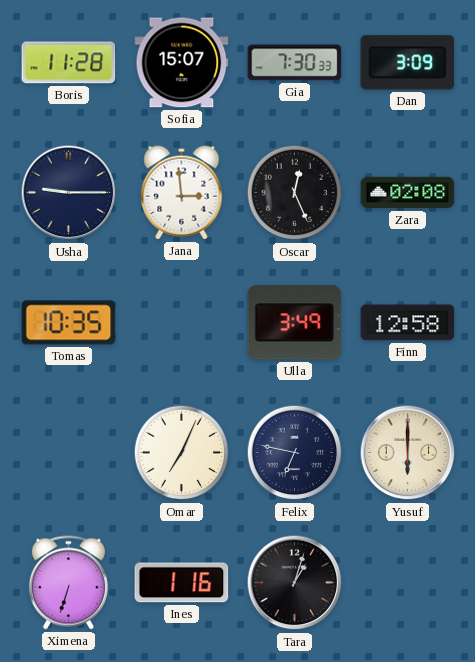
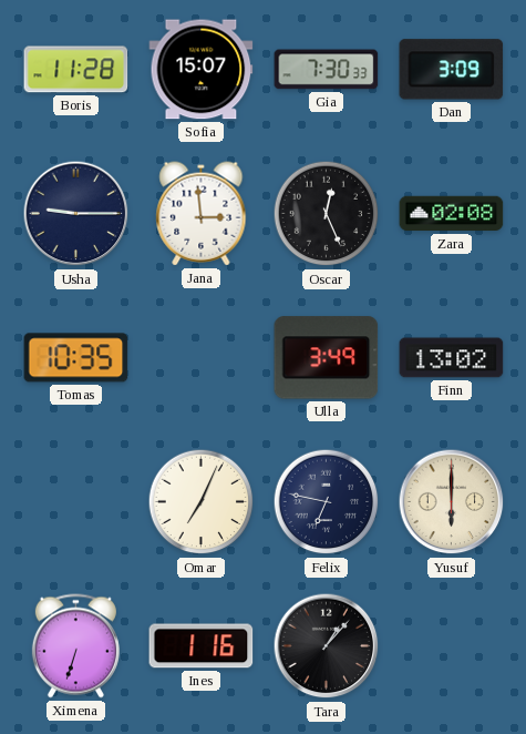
Finn: 12:58 -> 13:02
Tara: 1:03 -> 1:07
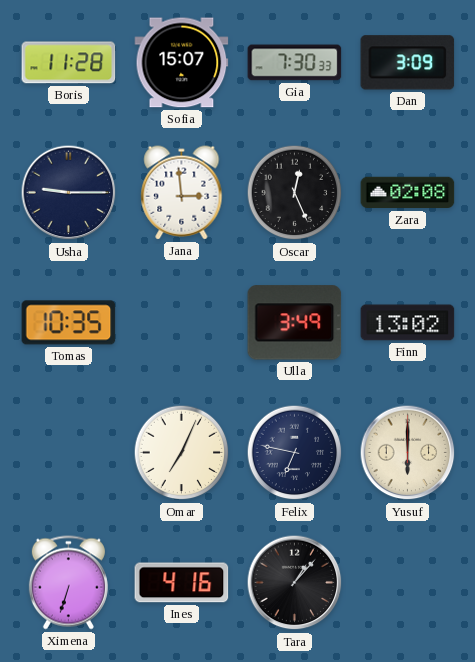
Ines: 1:16 -> 4:16
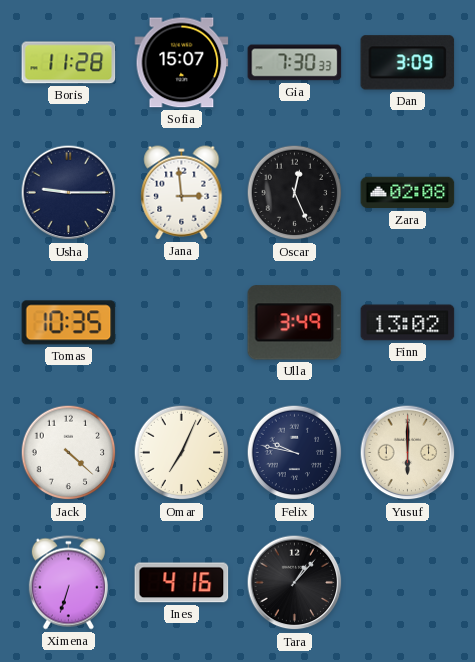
Jack: none -> 4:22
Felix: 6:47 -> 9:47
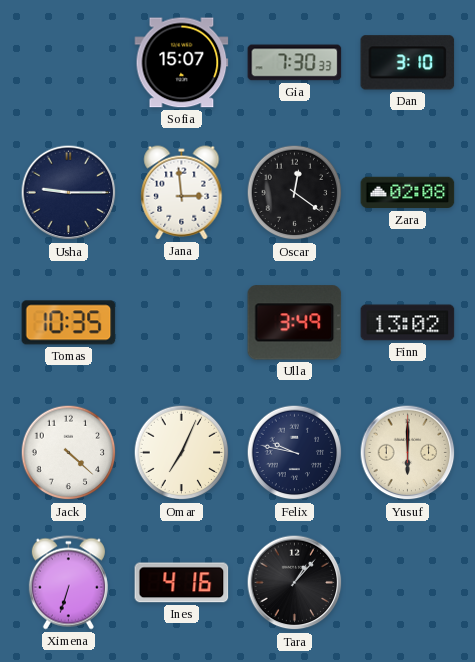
Boris: 11:28 -> none
Dan: 3:09 -> 3:10
Oscar: 12:26 -> 12:21
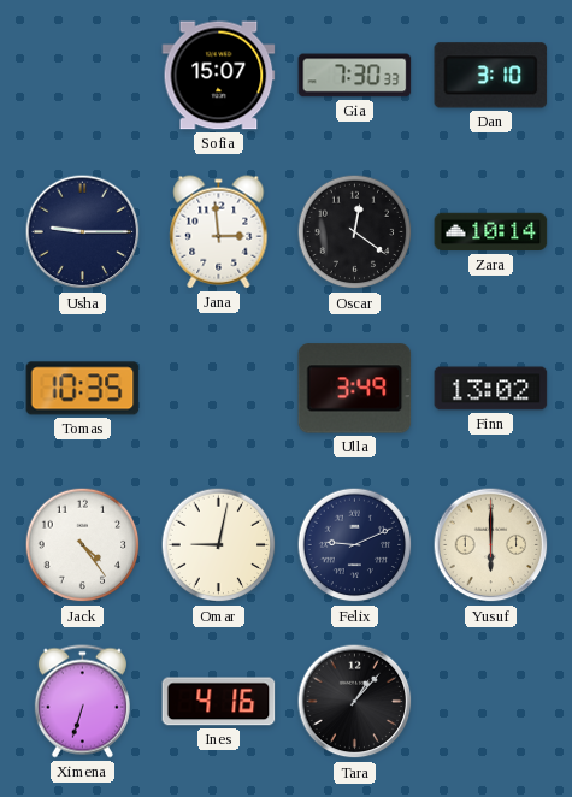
Zara: 02:08 -> 10:14
Jack: 4:22 -> 4:24
Omar: 7:04 -> 9:02
Felix: 9:47 -> 9:11
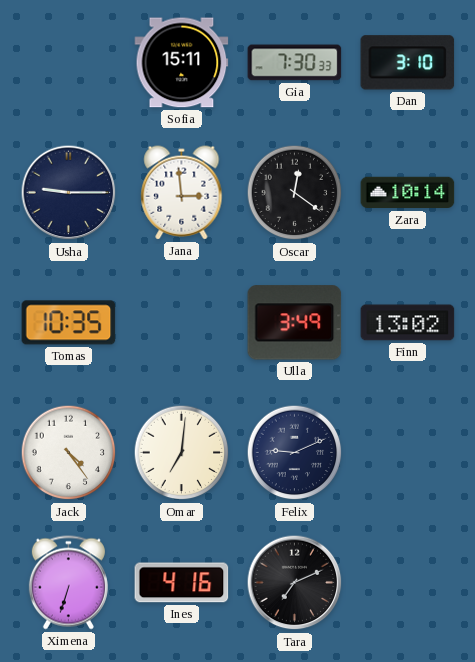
Sofia: 15:07 -> 15:11
Omar: 9:02 -> 7:01
Yusuf: 6:00 -> none
Tara: 1:07 -> 7:11
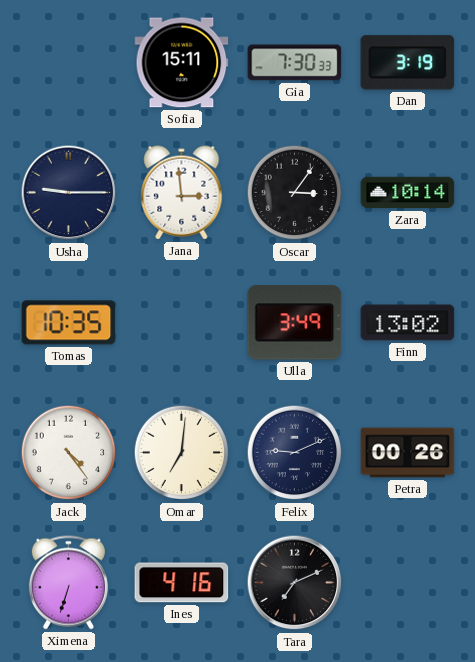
Dan: 3:10 -> 3:19
Oscar: 12:21 -> 3:06
Petra: none -> 00:26
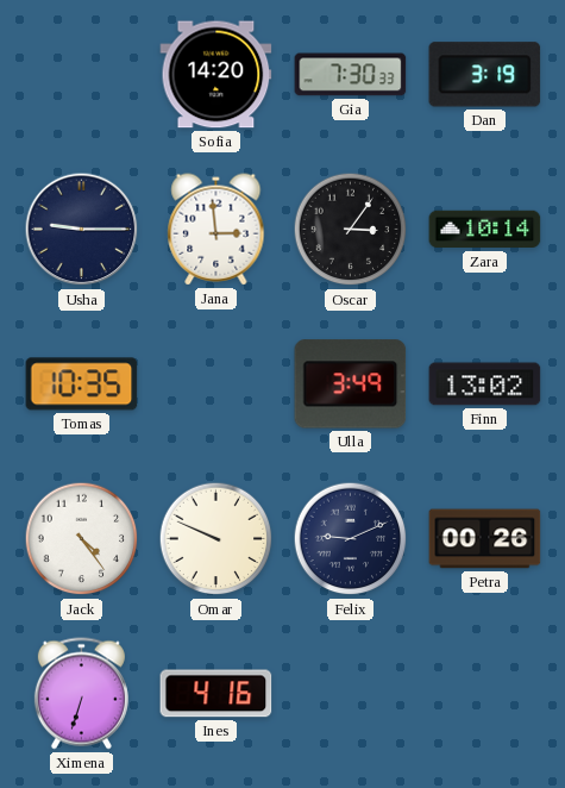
Sofia: 15:11 -> 14:20
Omar: 7:01 -> 9:49
Tara: 7:11 -> none
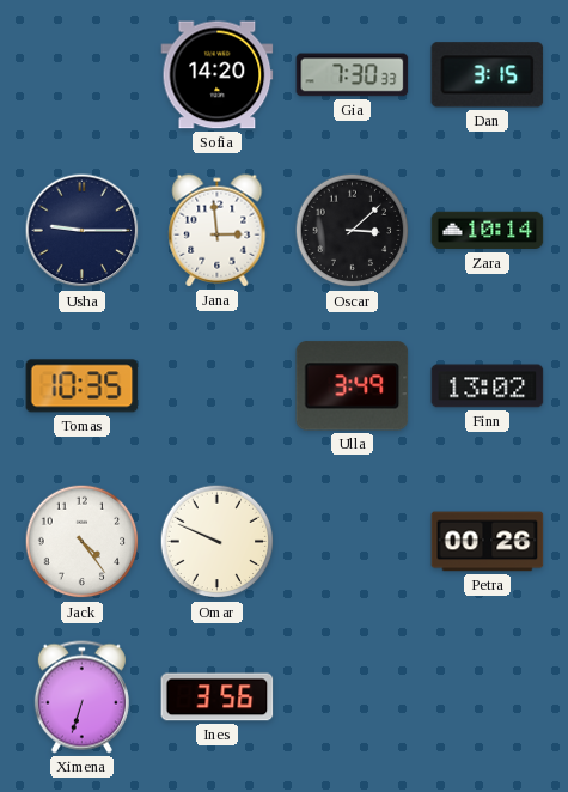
Dan: 3:19 -> 3:15
Oscar: 3:06 -> 3:08
Felix: 9:11 -> none
Ines: 4:16 -> 3:56
